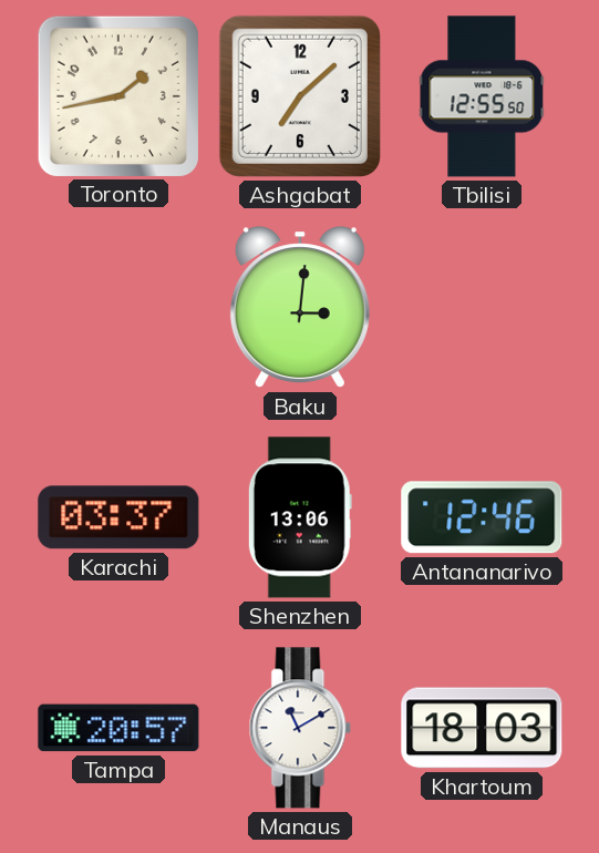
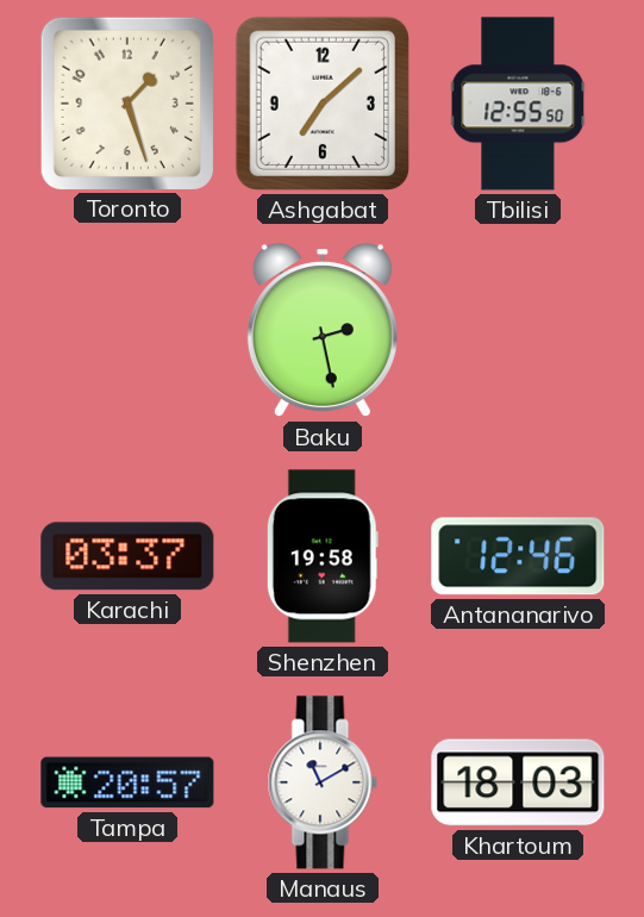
Toronto: 1:43 -> 1:27
Baku: 3:01 -> 2:28
Shenzhen: 13:06 -> 19:58
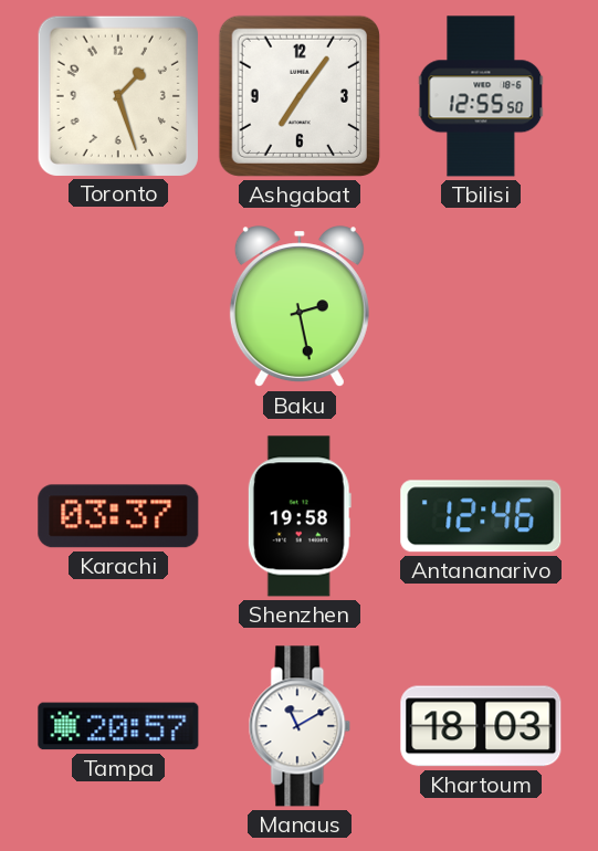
Ashgabat: 7:08 -> 7:06
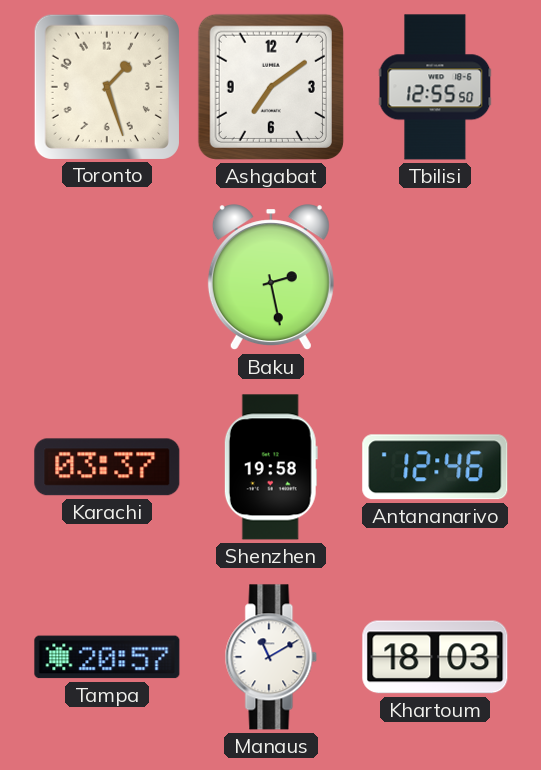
Ashgabat: 7:06 -> 7:09
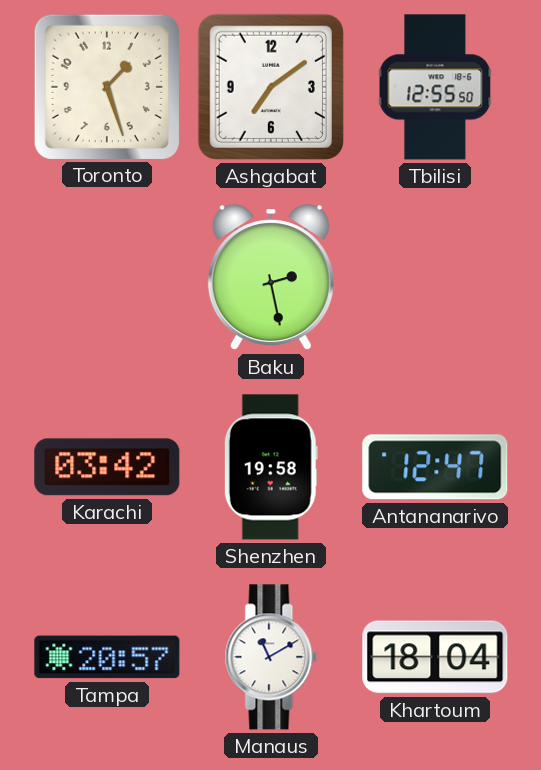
Karachi: 03:37 -> 03:42
Antananarivo: 12:46 -> 12:47
Khartoum: 18:03 -> 18:04
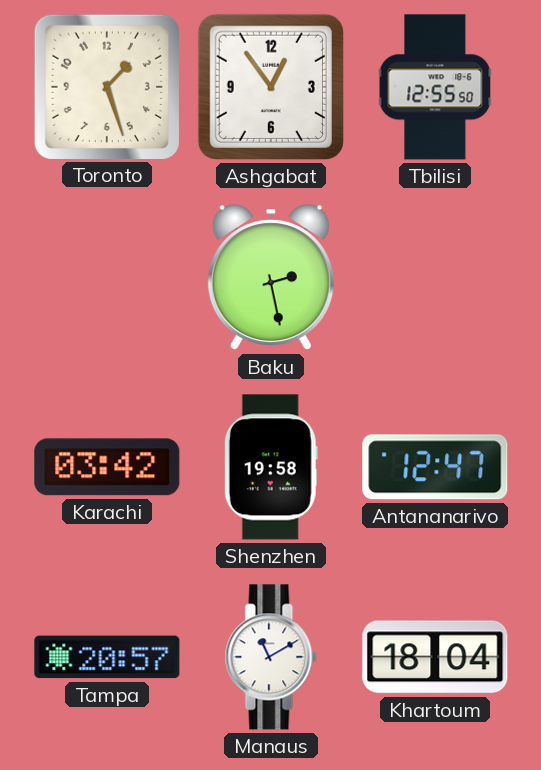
Ashgabat: 7:09 -> 12:54
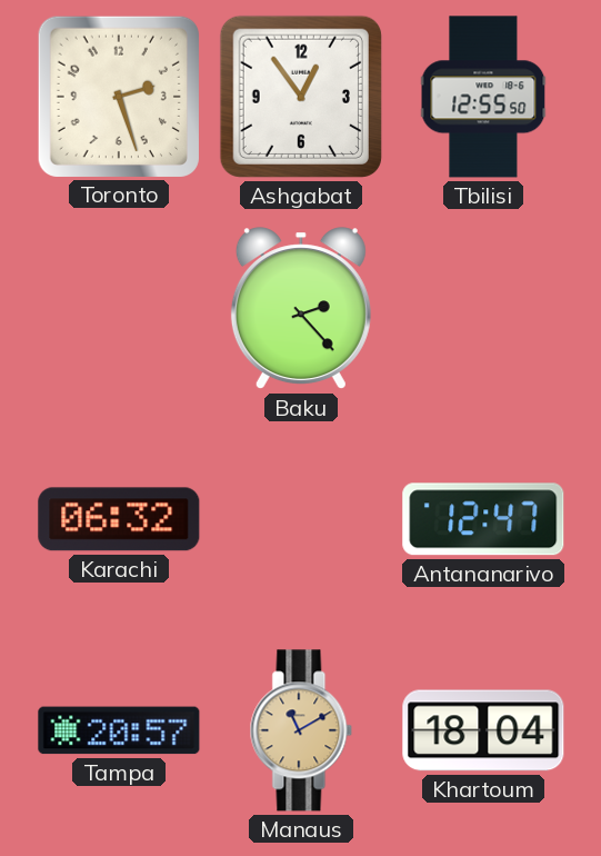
Toronto: 1:27 -> 2:27
Baku: 2:28 -> 2:23
Karachi: 03:42 -> 06:32
Shenzhen: 19:58 -> none
Manaus dial: white -> champagne
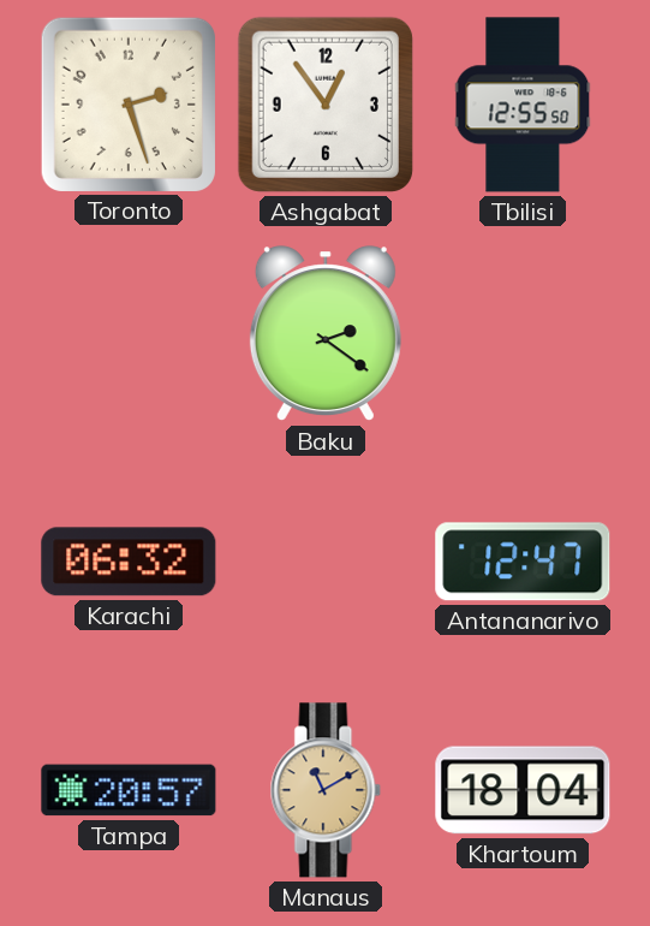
Baku: 2:23 -> 2:21
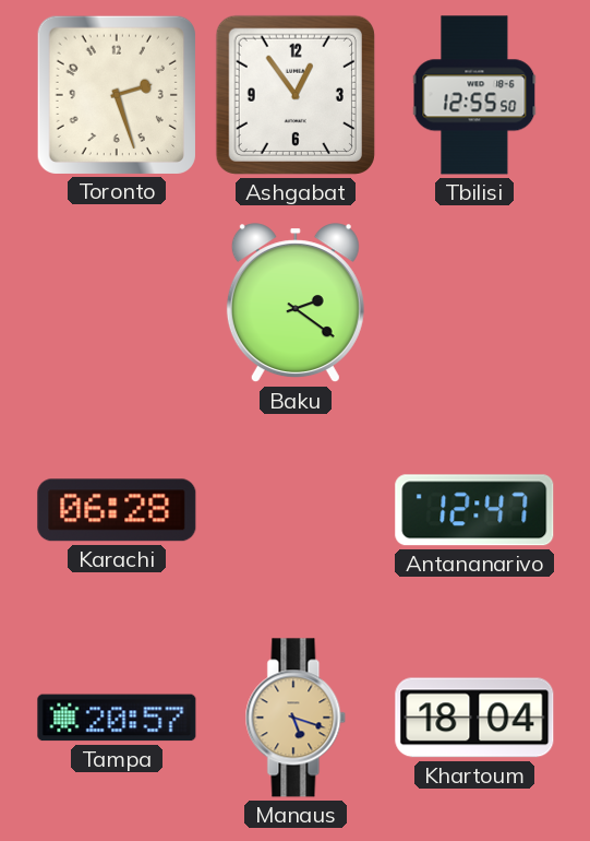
Karachi: 06:32 -> 06:28
Manaus: 11:10 -> 5:18
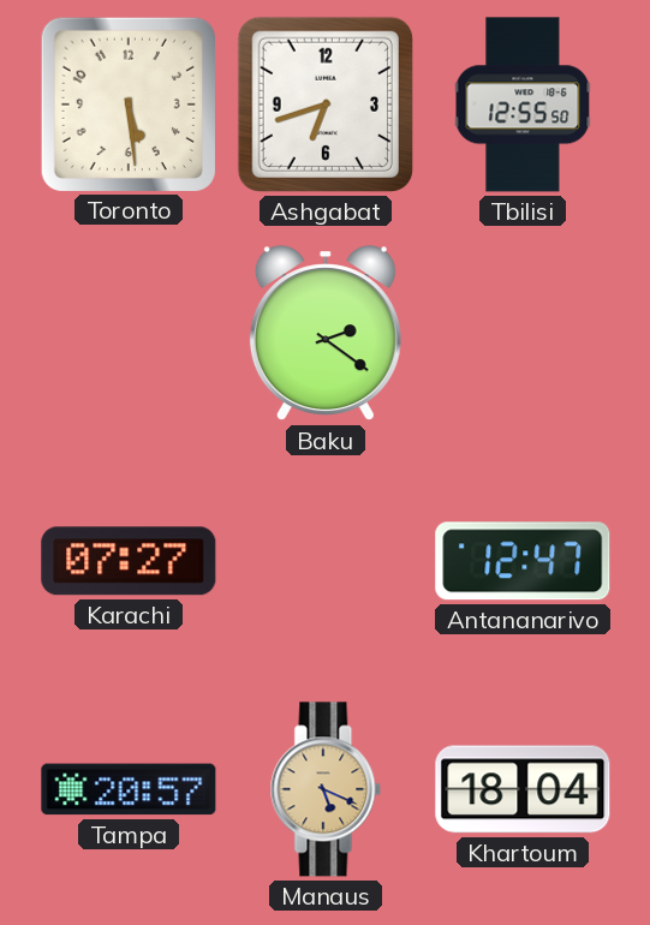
Toronto: 2:27 -> 5:29
Ashgabat: 12:54 -> 6:42
Karachi: 06:28 -> 07:27
Manaus: 5:18 -> 5:19
